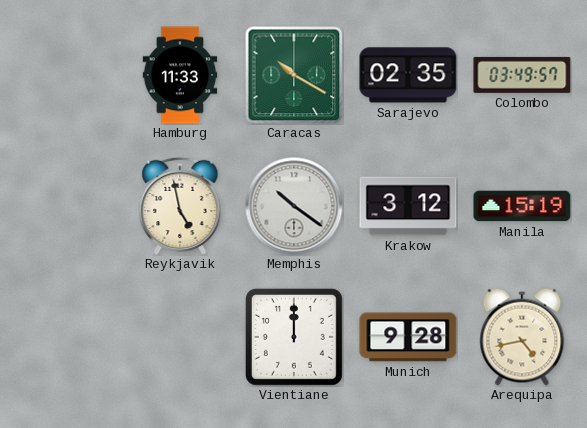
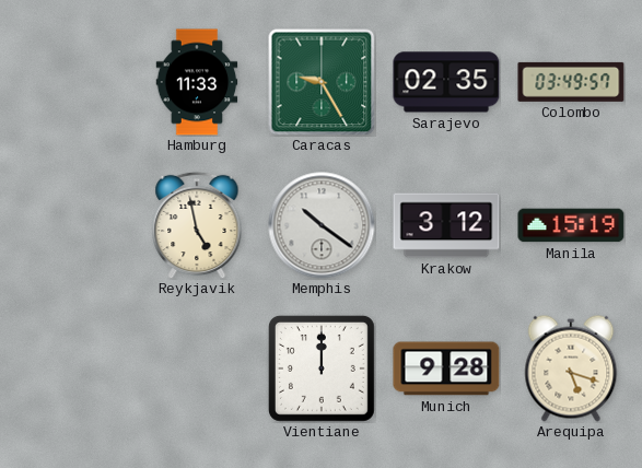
Caracas: 10:20 -> 9:25
Arequipa: 4:43 -> 5:18
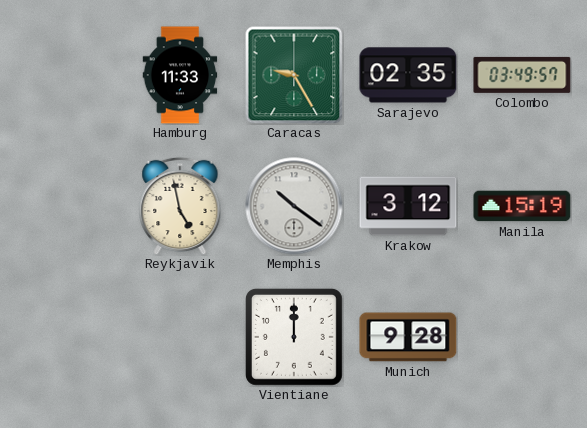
Arequipa: 5:18 -> none
